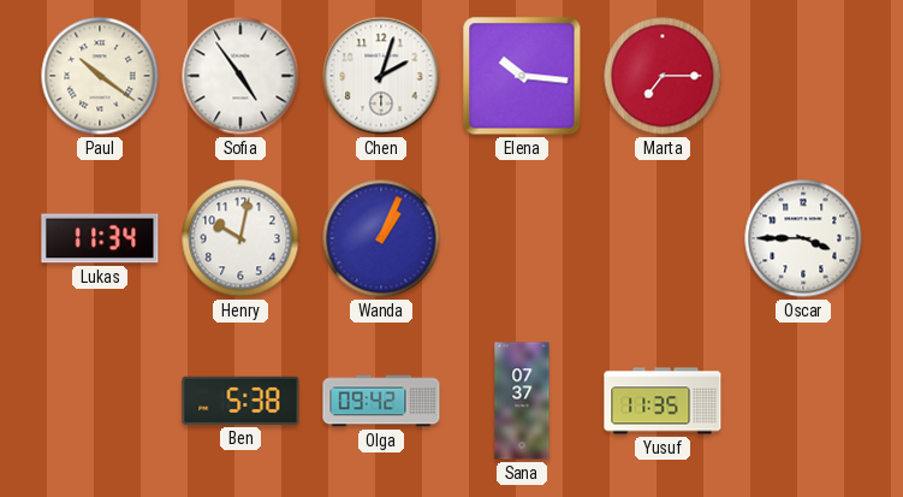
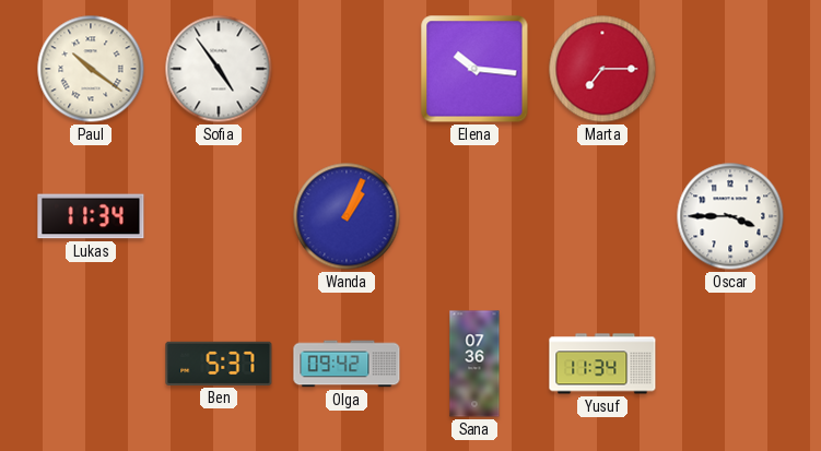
Chen: 2:03 -> none
Henry: 10:02 -> none
Ben: 5:38 -> 5:37
Sana: 07:37 -> 07:36
Yusuf: 11:35 -> 11:34
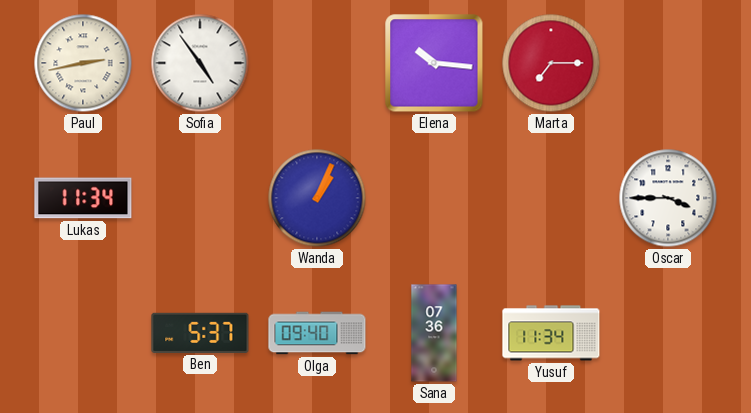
Paul: 10:21 -> 2:43
Olga: 09:42 -> 09:40
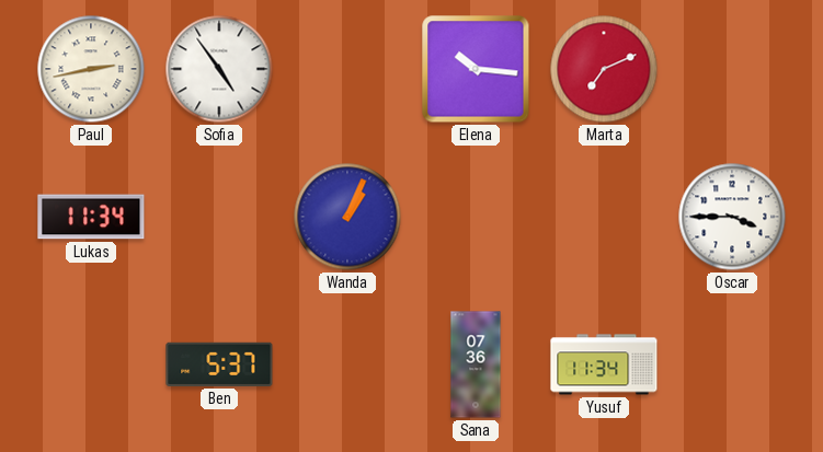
Marta: 7:15 -> 7:11
Olga: 09:40 -> none
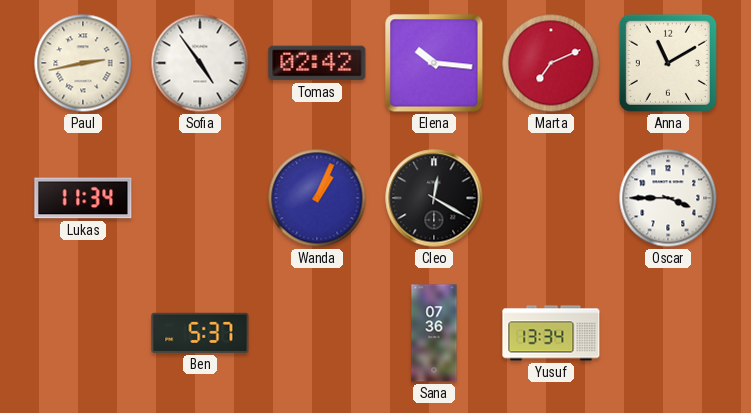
Tomas: none -> 02:42
Anna: none -> 11:10
Cleo: none -> 12:20
Yusuf: 11:34 -> 13:34
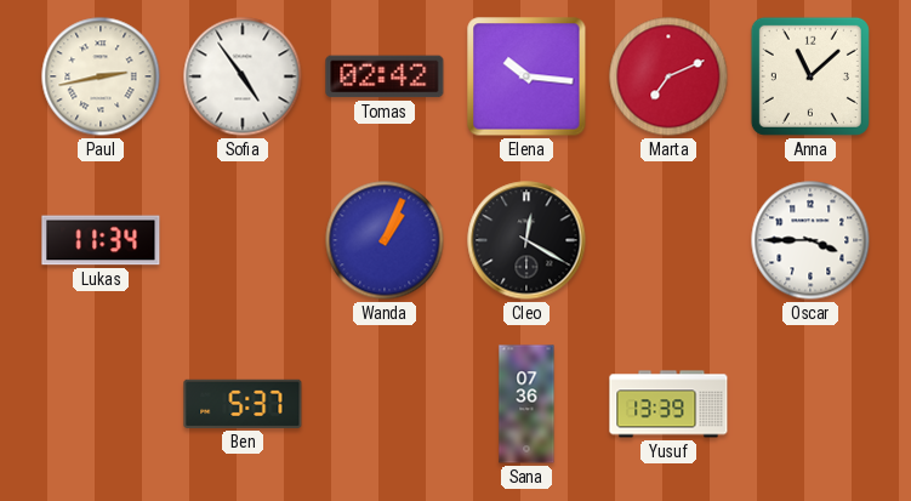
Anna: 11:10 -> 11:08
Yusuf: 13:34 -> 13:39
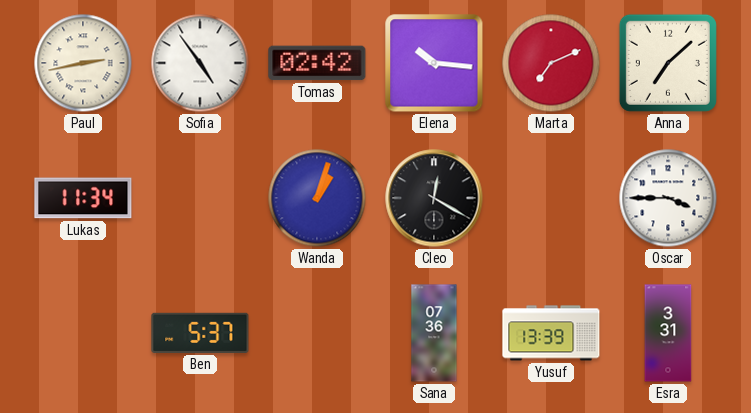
Anna: 11:08 -> 7:08
Wanda: 1:04 -> 1:03
Esra: none -> 3:31
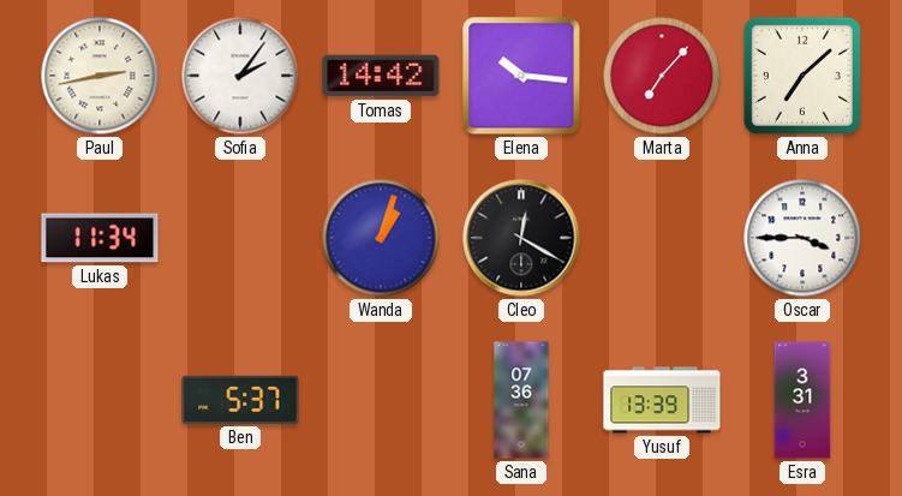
Sofia: 4:54 -> 2:06
Tomas: 02:42 -> 14:42
Marta: 7:11 -> 7:07
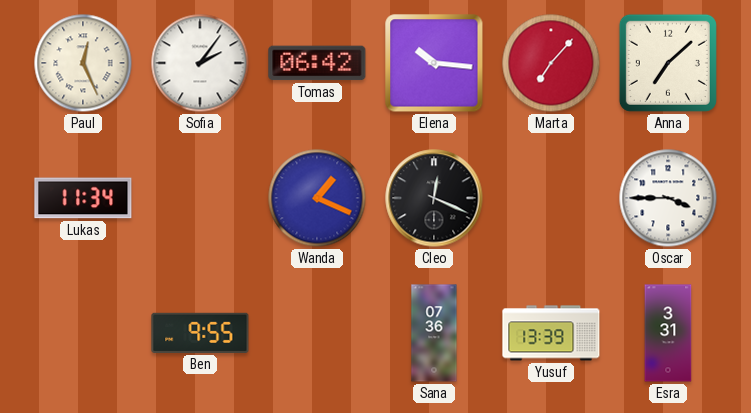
Paul: 2:43 -> 12:26
Tomas: 14:42 -> 06:42
Wanda: 1:03 -> 1:19
Cleo: 12:20 -> 12:19
Ben: 5:37 -> 9:55
